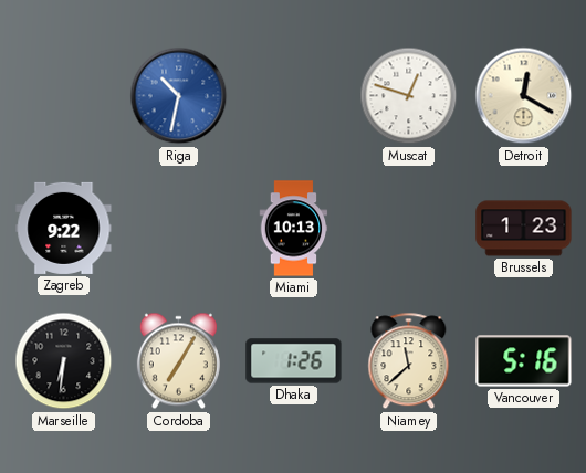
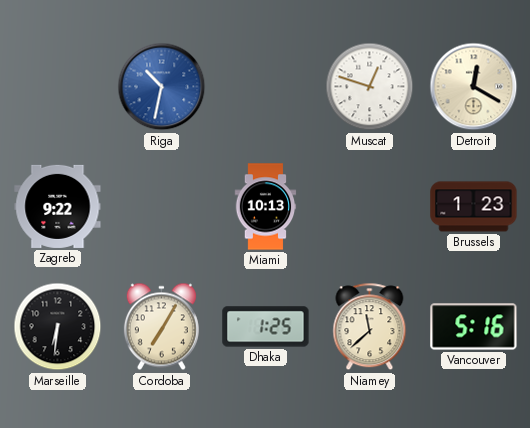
Dhaka: 1:26 -> 1:25
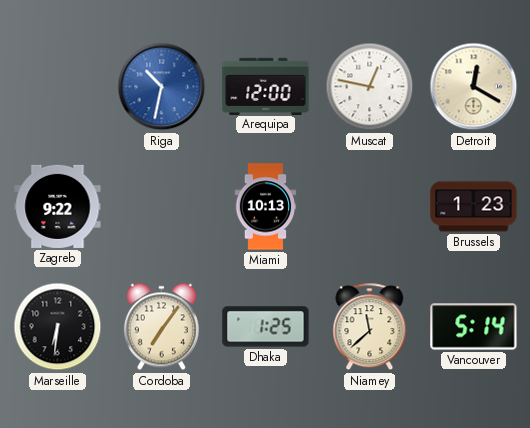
Arequipa: none -> 12:00
Muscat: 12:48 -> 12:47
Cordoba: 7:05 -> 7:06
Vancouver: 5:16 -> 5:14
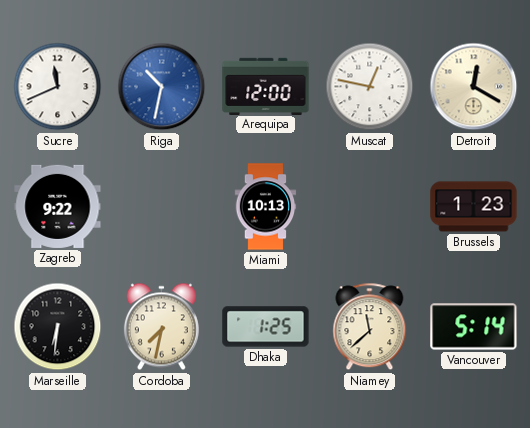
Sucre: none -> 11:41
Cordoba: 7:06 -> 7:32
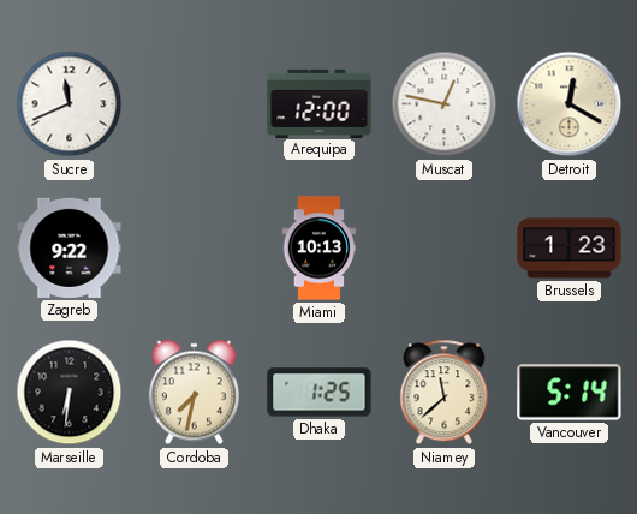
Riga: 10:32 -> none
